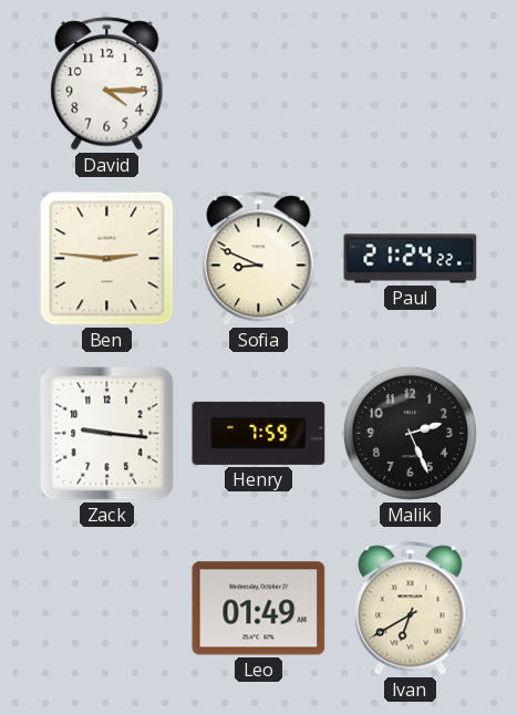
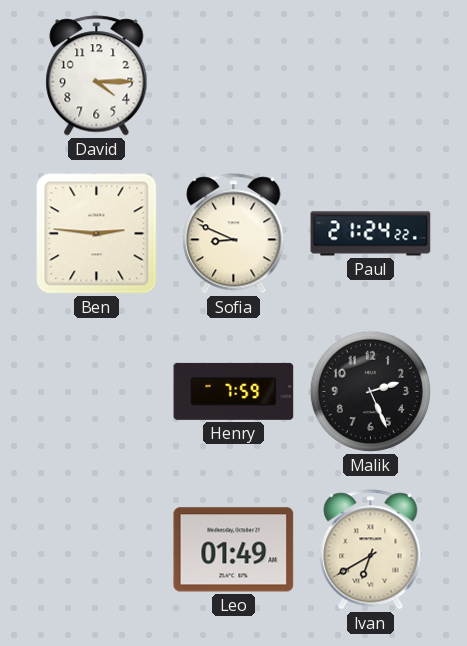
Zack: 9:16 -> none
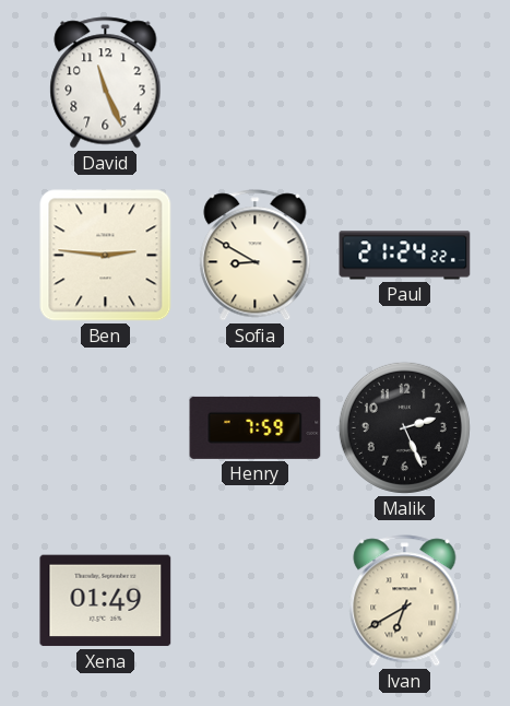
David: 4:15 -> 11:26
Sofia: 8:49 -> 8:50
Xena: none -> 01:49
Leo: 01:49 -> none
